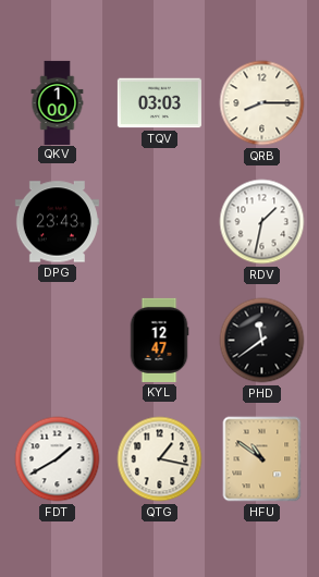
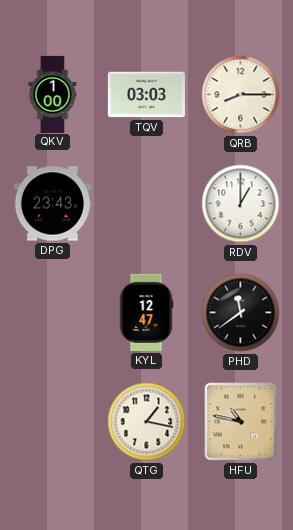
RDV: 1:32 -> 1:00
FDT: 1:40 -> none
HFU: 10:51 -> 10:47
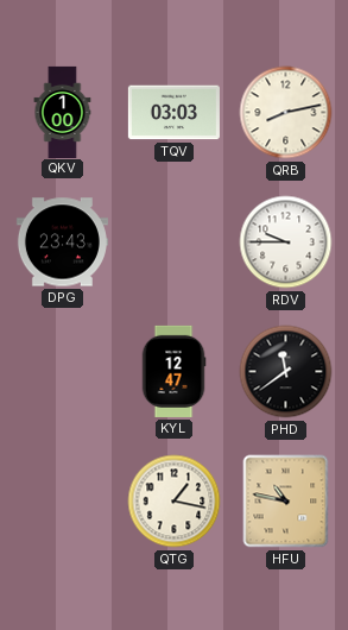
QRB: 8:15 -> 8:13
RDV: 1:00 -> 9:45
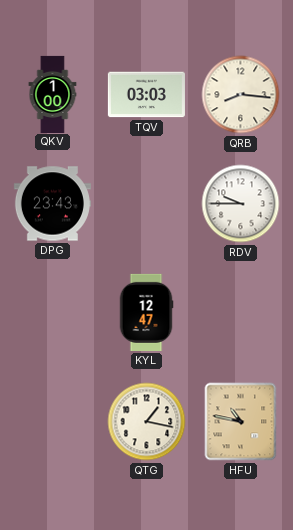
QRB: 8:13 -> 8:16
PHD: 11:39 -> none
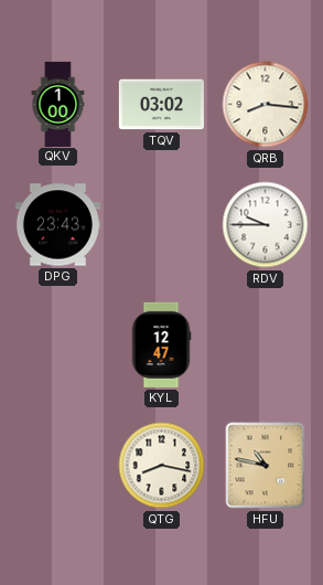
TQV: 03:03 -> 03:02
QTG: 1:17 -> 8:17
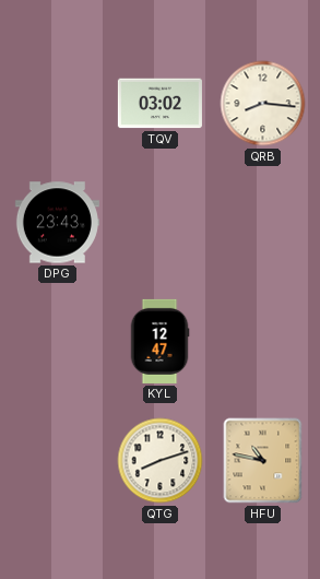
QKV: 1:00 -> none
RDV: 9:45 -> none
QTG: 8:17 -> 8:12
